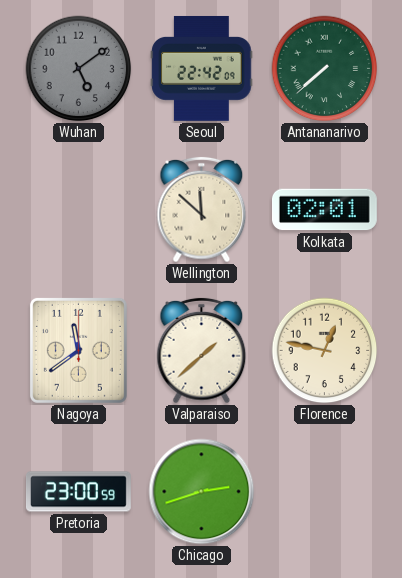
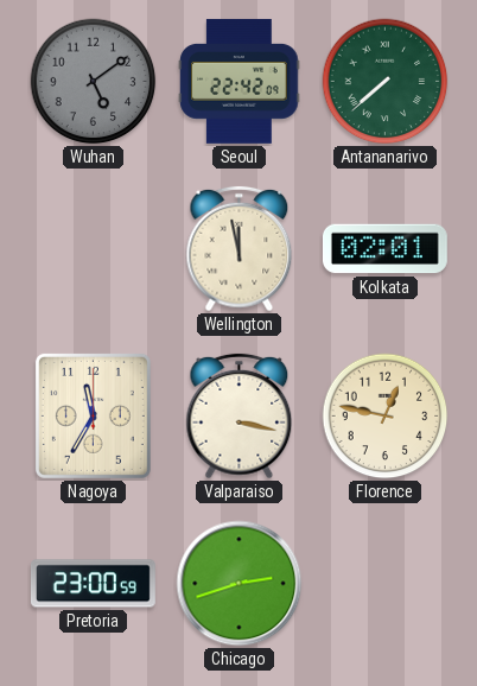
Wellington: 11:52 -> 11:58
Nagoya: 11:39 -> 11:35
Valparaiso: 1:38 -> 3:17
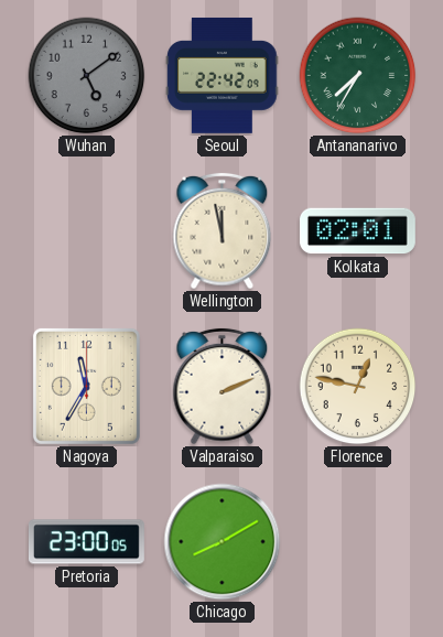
Antananarivo: 7:38 -> 7:35
Valparaiso: 3:17 -> 2:11
Pretoria: 23:00:59 -> 23:00:05
Chicago: 2:42 -> 8:10
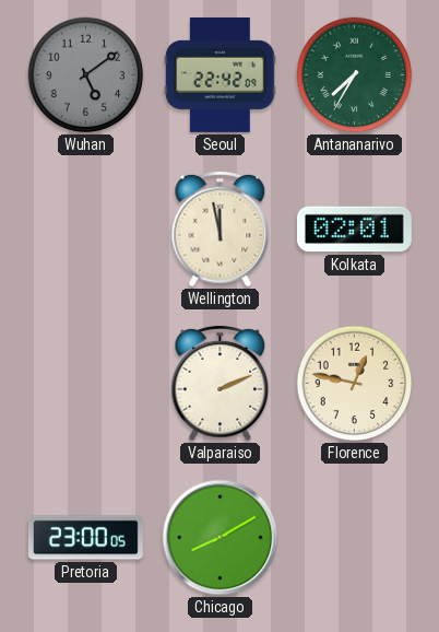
Nagoya: 11:35 -> none
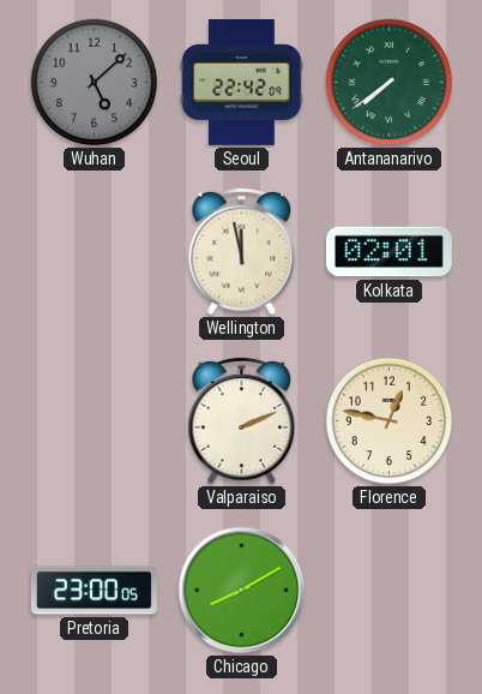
Wuhan: 5:09 -> 5:08
Antananarivo: 7:35 -> 7:39
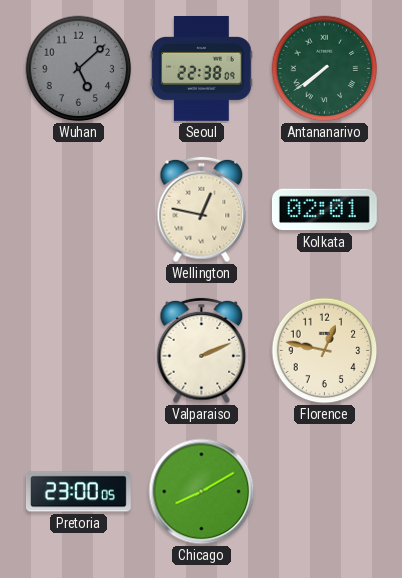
Seoul: 22:42 -> 22:38
Wellington: 11:58 -> 12:47
